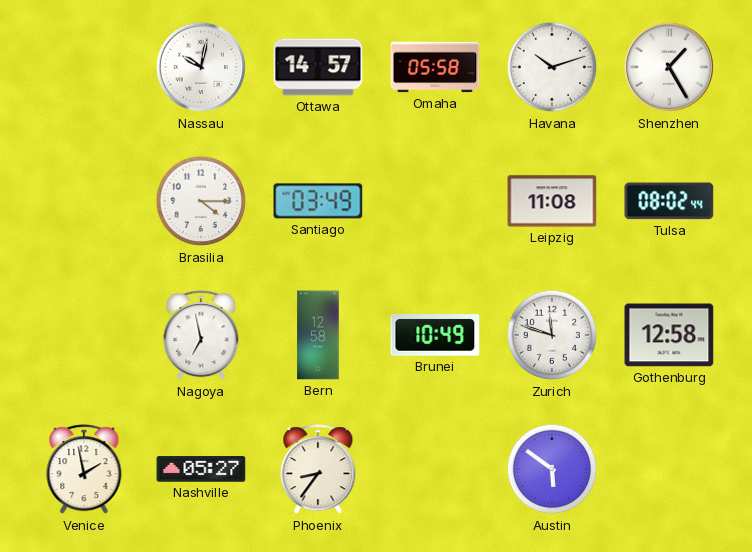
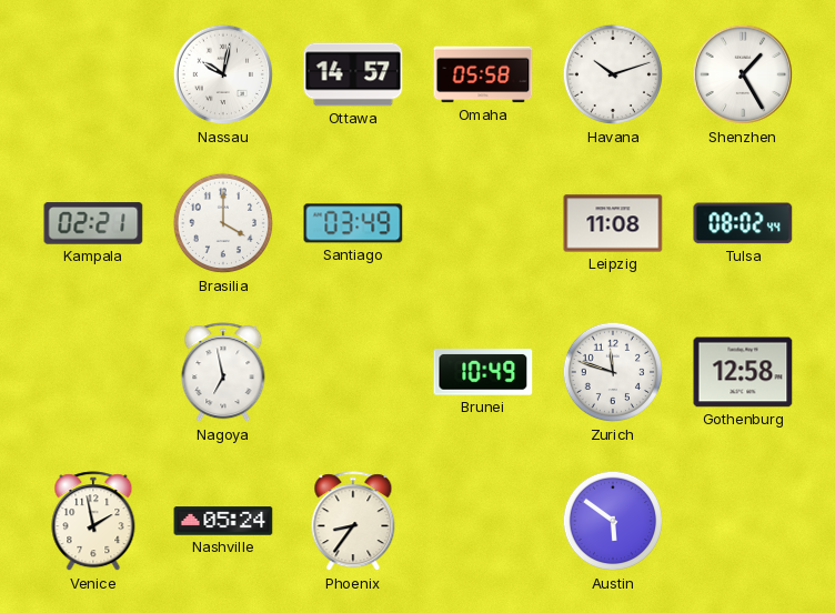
Kampala: none -> 02:21
Brasilia: 4:15 -> 4:00
Bern: 12:58 -> none
Nashville: 05:27 -> 05:24
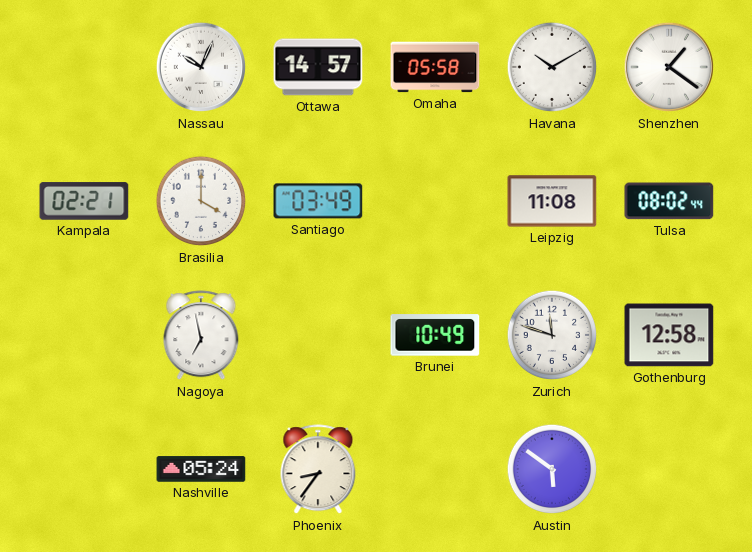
Nassau: 10:02 -> 10:04
Havana: 10:12 -> 10:10
Shenzhen: 1:25 -> 1:21
Venice: 1:58 -> none
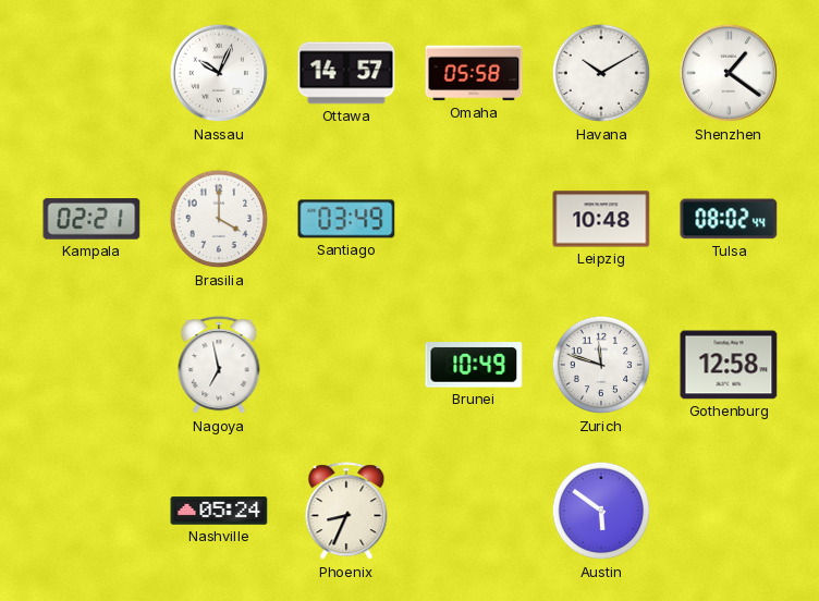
Leipzig: 11:08 -> 10:48
Phoenix: 8:36 -> 8:34
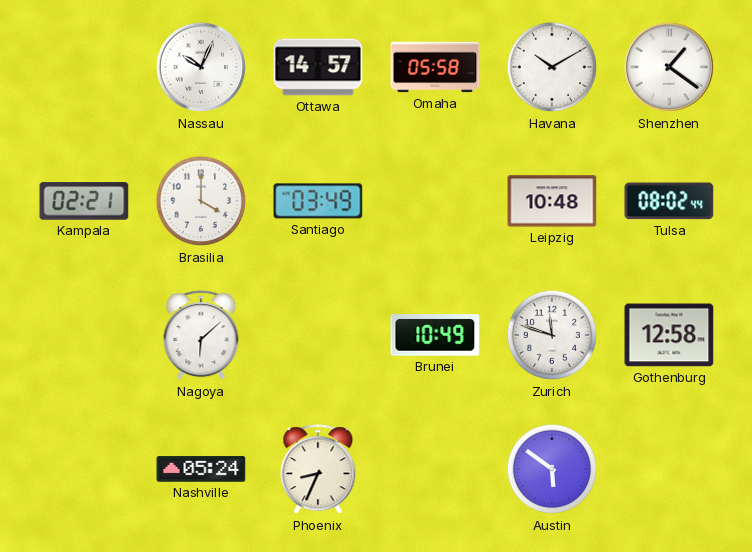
Nagoya: 6:58 -> 6:08
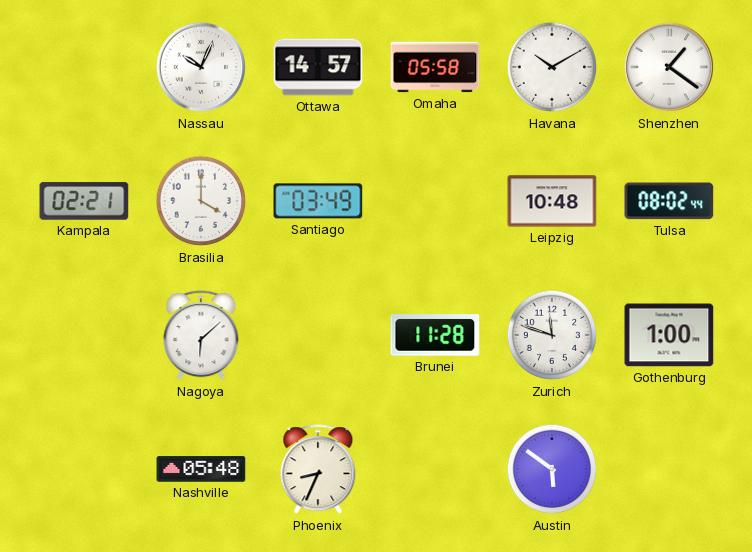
Brunei: 10:49 -> 11:28
Gothenburg: 12:58 -> 1:00
Nashville: 05:24 -> 05:48
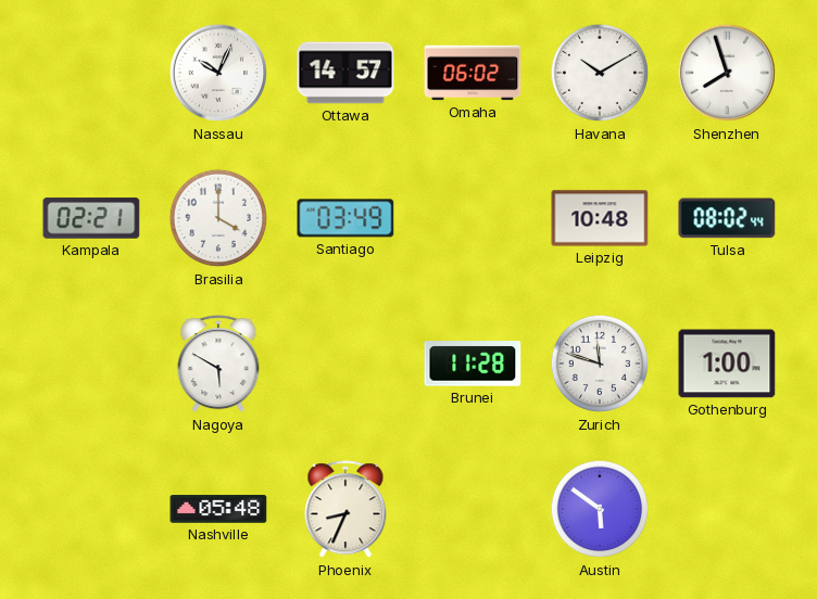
Omaha: 05:58 -> 06:02
Shenzhen: 1:21 -> 7:57
Nagoya: 6:08 -> 5:50
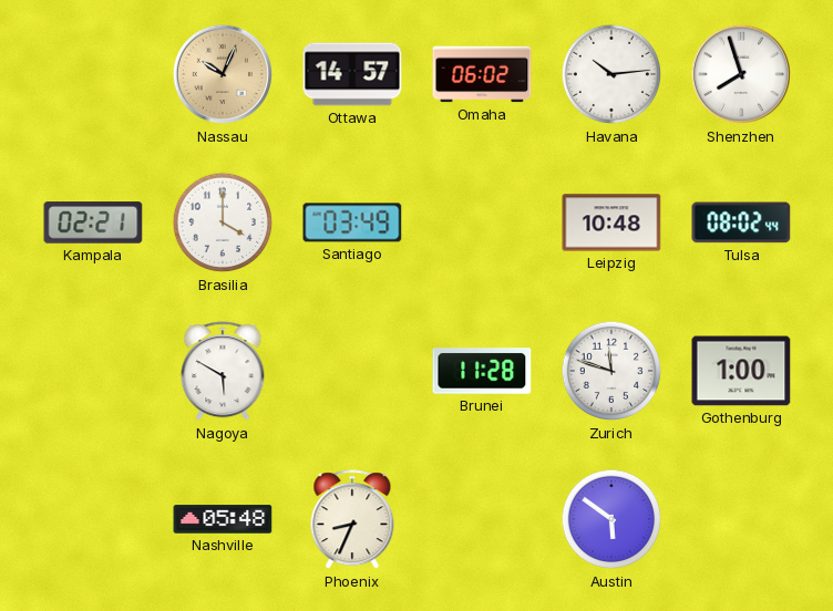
Nassau dial: white -> champagne
Havana: 10:10 -> 10:14
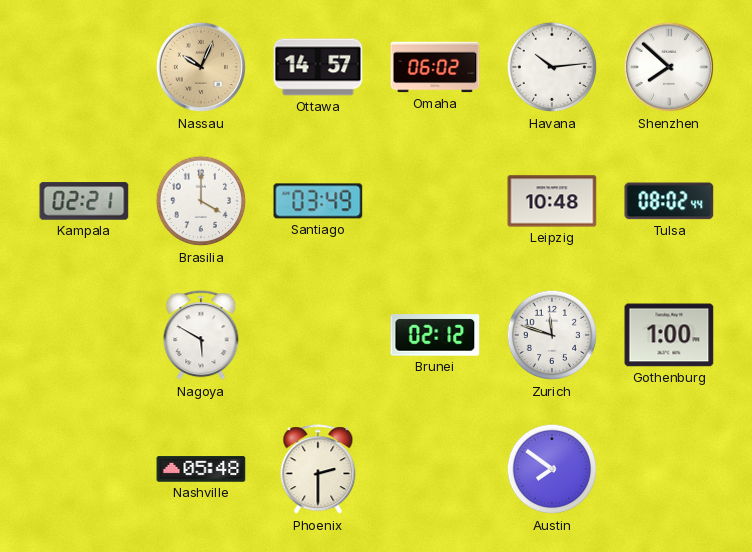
Shenzhen: 7:57 -> 7:52
Brunei: 11:28 -> 02:12
Phoenix: 8:34 -> 2:30
Austin: 5:51 -> 7:51
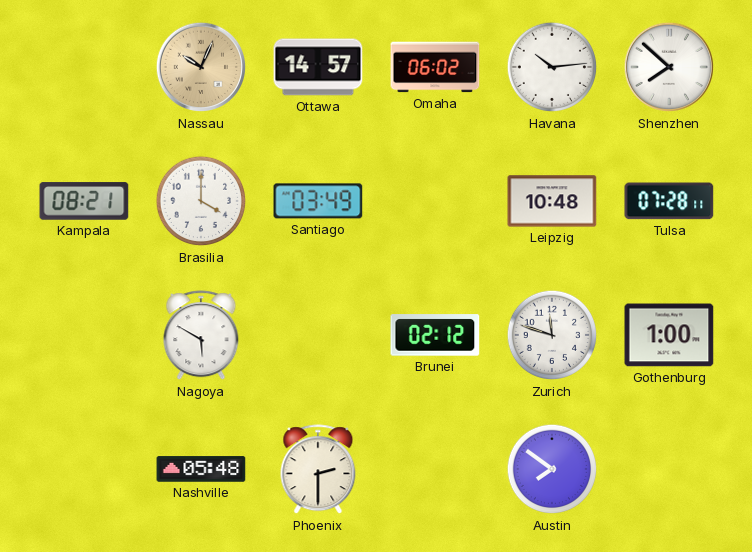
Kampala: 02:21 -> 08:21
Tulsa: 08:02 -> 07:28
